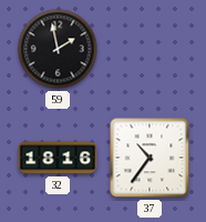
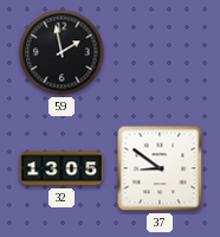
32: 18:16 -> 13:05
37: 10:36 -> 8:51
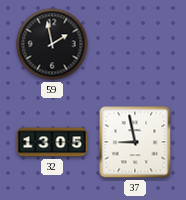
37: 8:51 -> 8:58
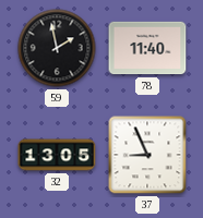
78: none -> 11:40
37: 8:58 -> 8:56
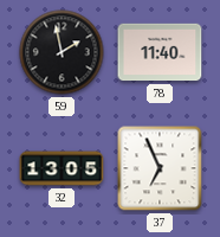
37: 8:56 -> 6:56
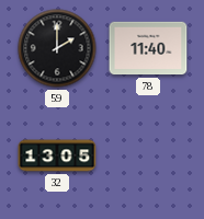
59: 1:58 -> 2:00
37: 6:56 -> none
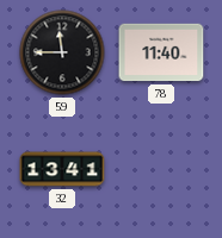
59: 2:00 -> 11:45
32: 13:05 -> 13:41
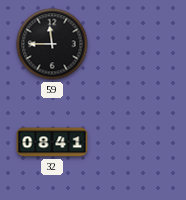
78: 11:40 -> none
32: 13:41 -> 08:41
